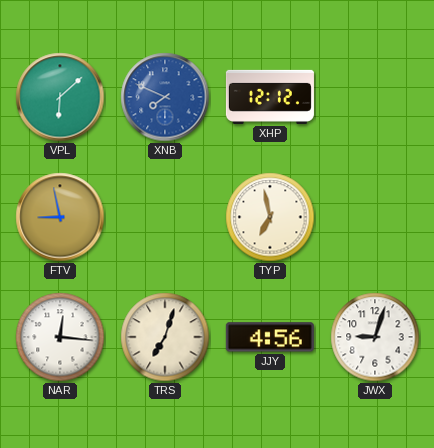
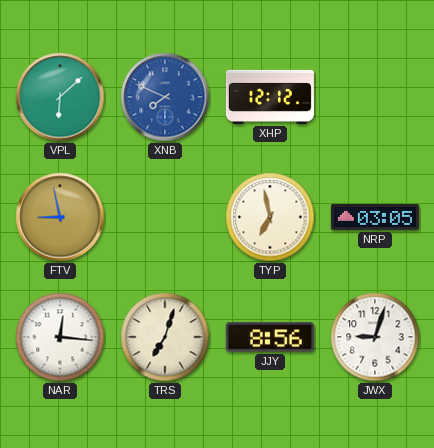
NRP: none -> 03:05
JJY: 4:56 -> 8:56
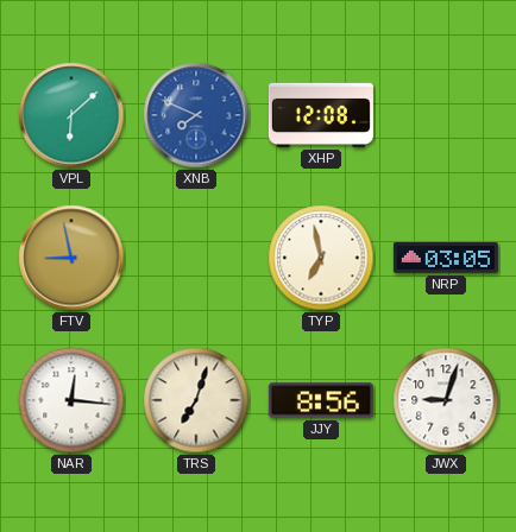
XHP: 12:12 -> 12:08
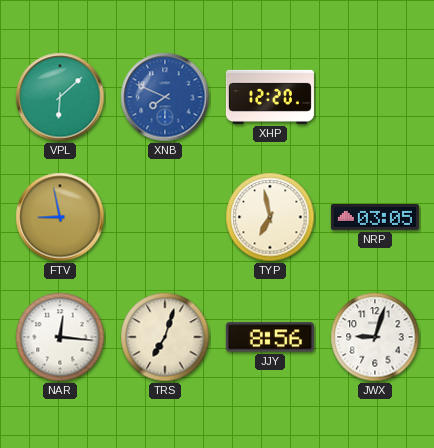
XHP: 12:08 -> 12:20
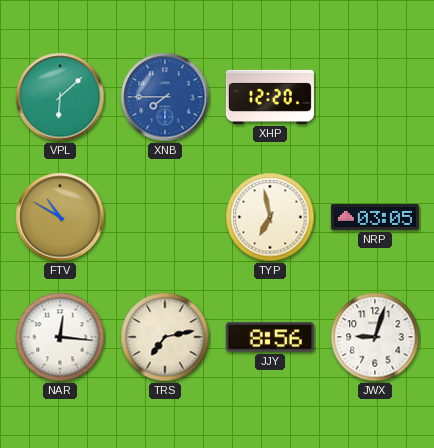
XNB: 7:49 -> 7:45
FTV: 8:58 -> 10:50
TRS: 7:03 -> 7:13
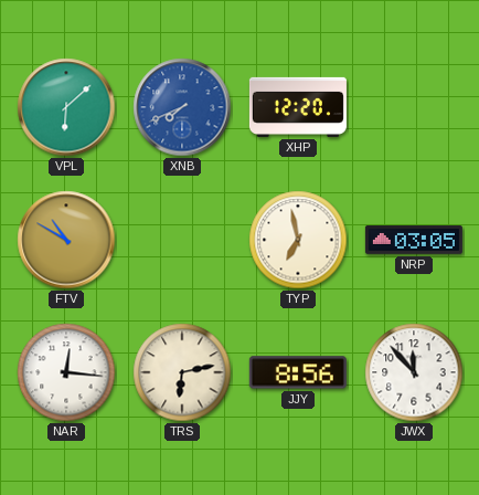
XNB: 7:45 -> 7:41
TRS: 7:13 -> 6:13
JWX: 9:03 -> 11:53
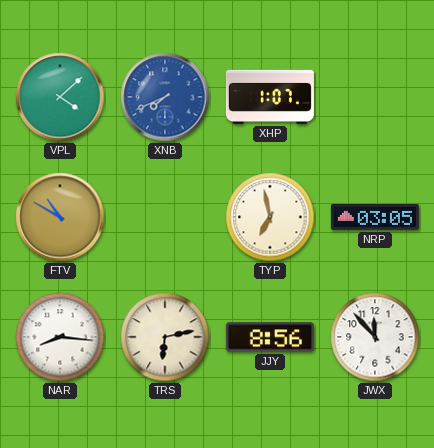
VPL: 6:08 -> 4:08
XHP: 12:20 -> 1:07
NAR: 12:16 -> 8:16
